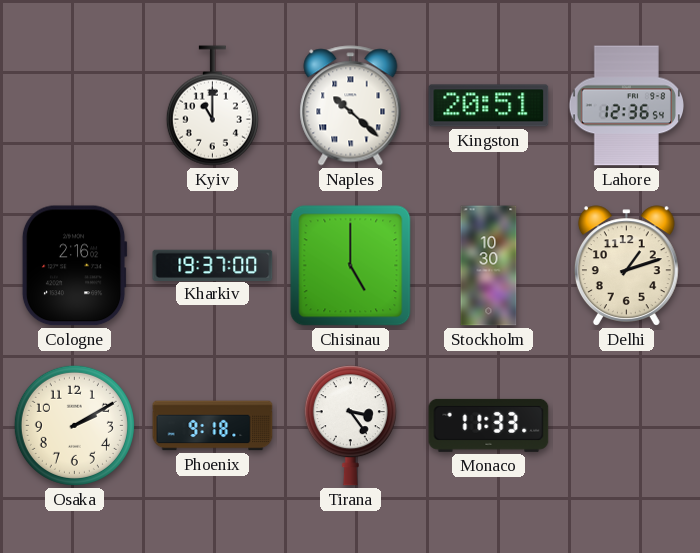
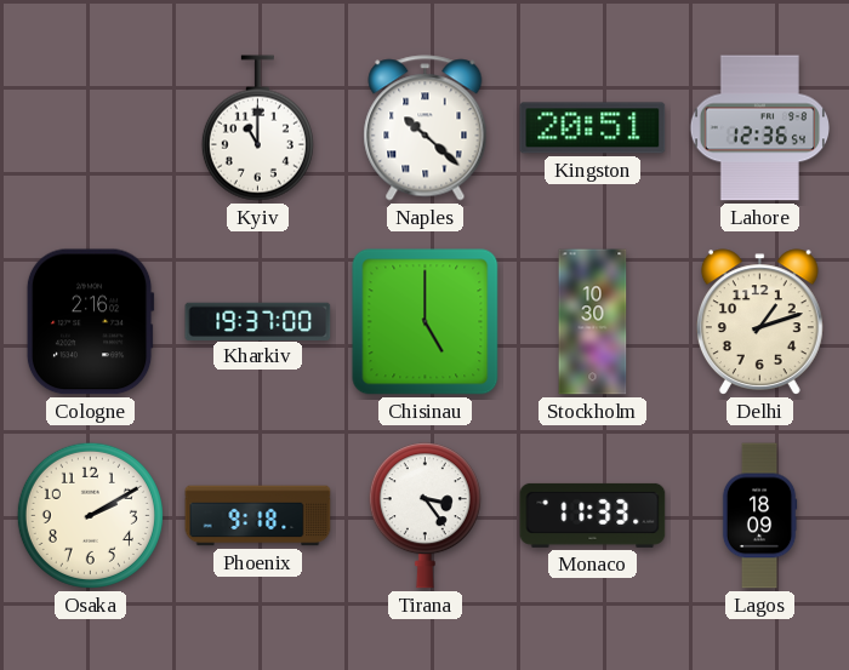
Lagos: none -> 18:09
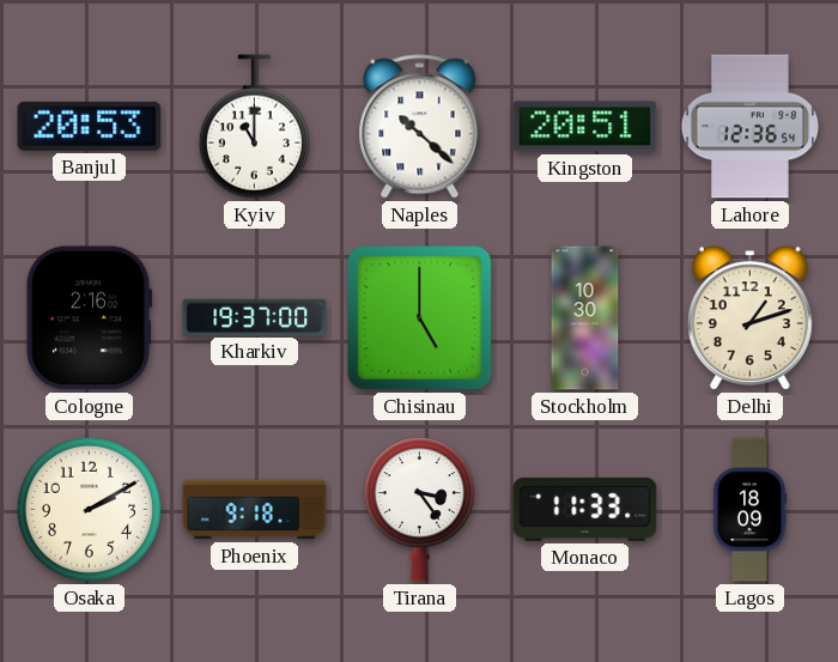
Banjul: none -> 20:53
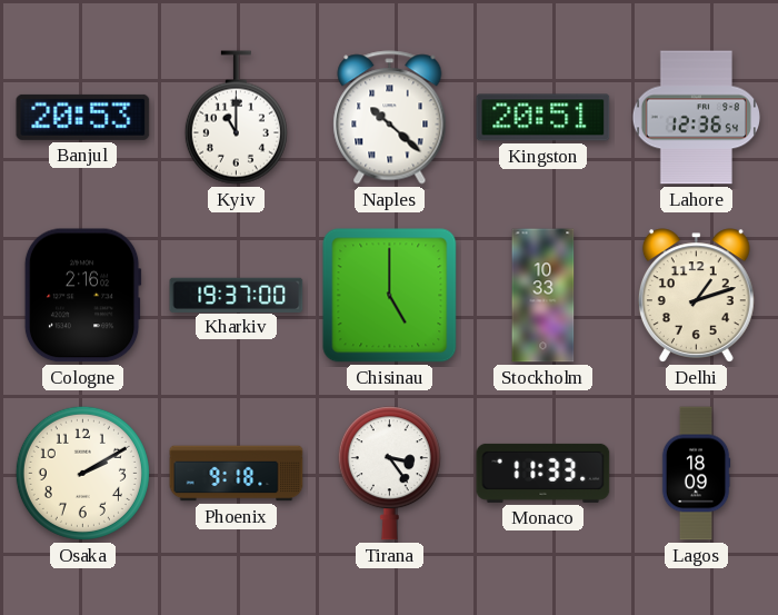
Stockholm: 10:30 -> 10:33
